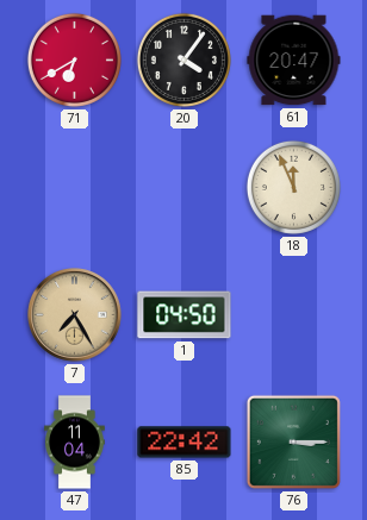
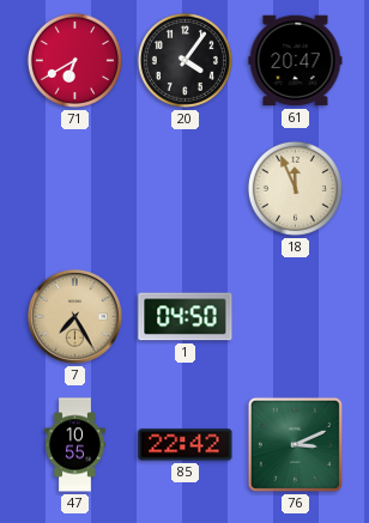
47: 11:04 -> 10:55
76: 3:15 -> 3:11
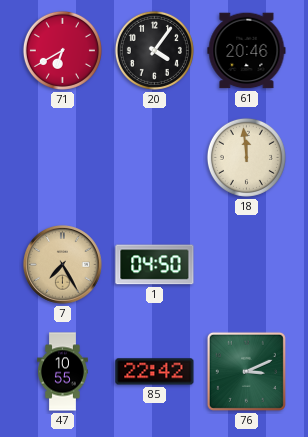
61: 20:47 -> 20:46
18: 11:56 -> 11:59
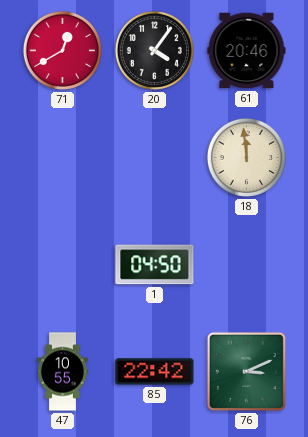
71: 6:40 -> 12:40
7: 7:25 -> none
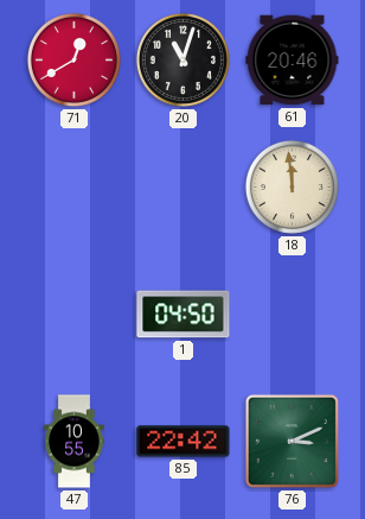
20: 4:06 -> 11:03
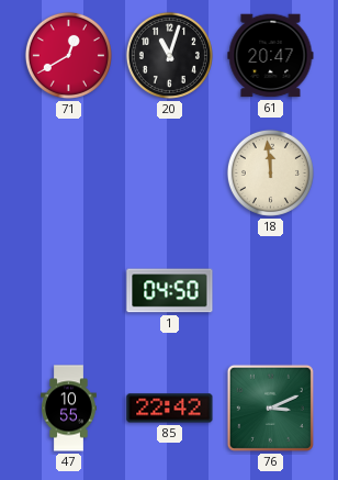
61: 20:46 -> 20:47
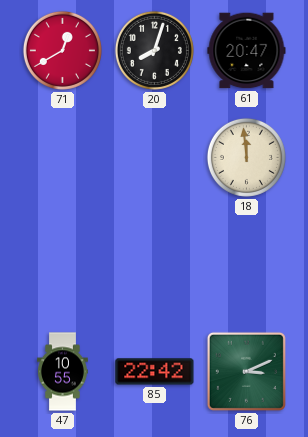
20: 11:03 -> 8:03
1: 04:50 -> none
